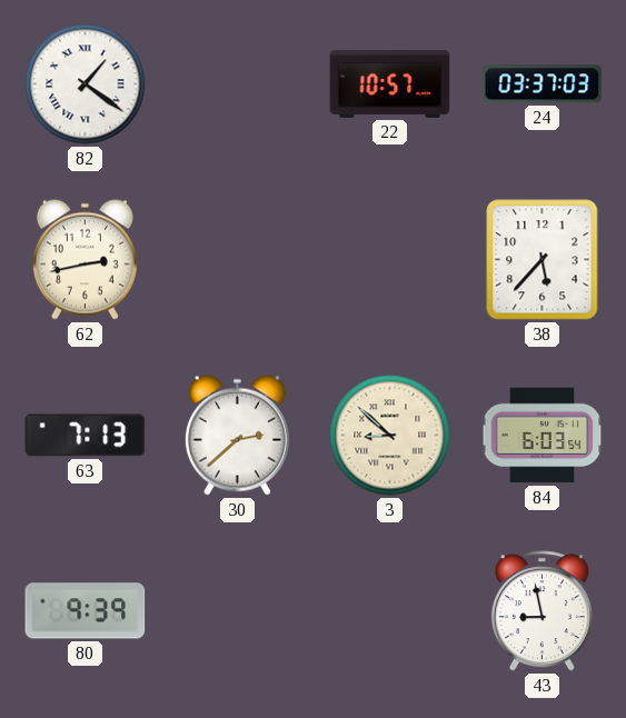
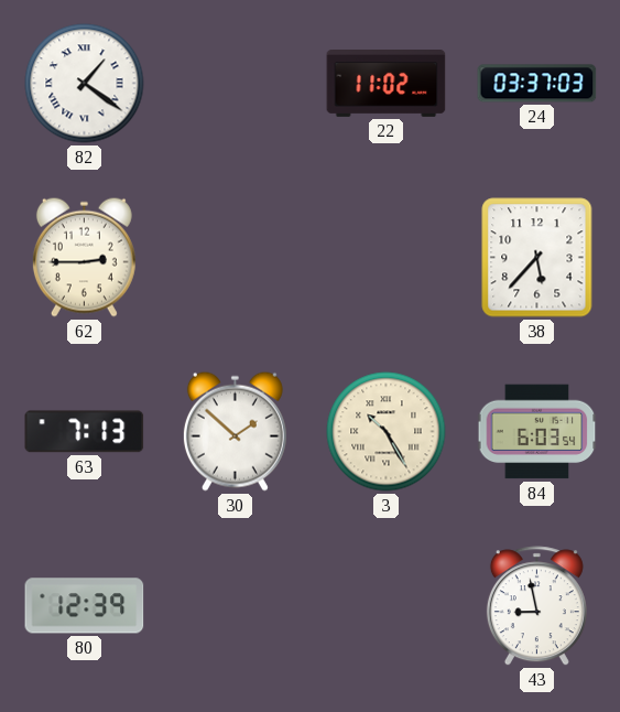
22: 10:57 -> 11:02
62: 2:43 -> 2:45
30: 2:38 -> 1:52
3: 8:52 -> 10:25
80: 9:39 -> 12:39
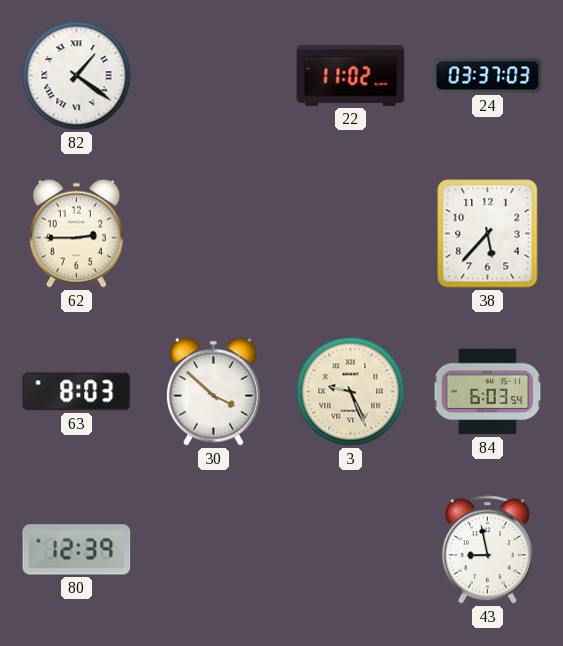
63: 7:13 -> 8:03
30: 1:52 -> 3:52
3: 10:25 -> 9:26
